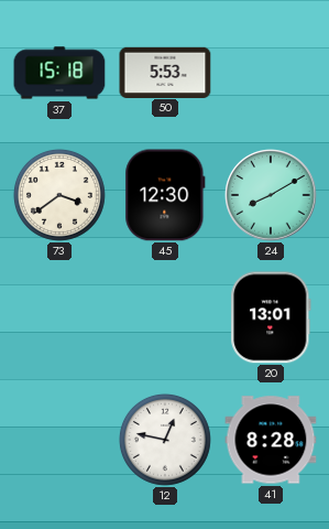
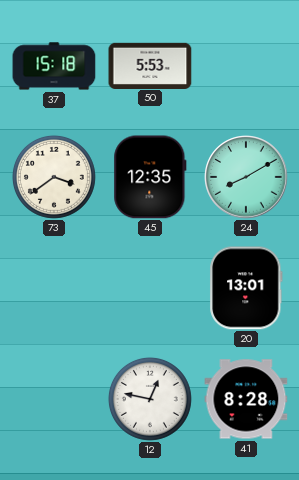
45: 12:30 -> 12:35
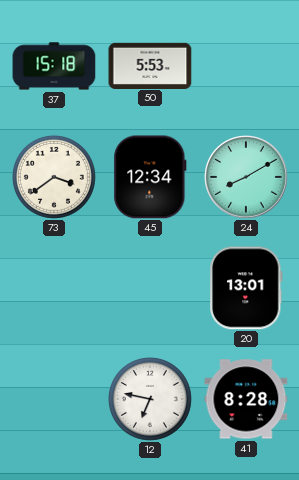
45: 12:35 -> 12:34
12: 12:47 -> 6:47
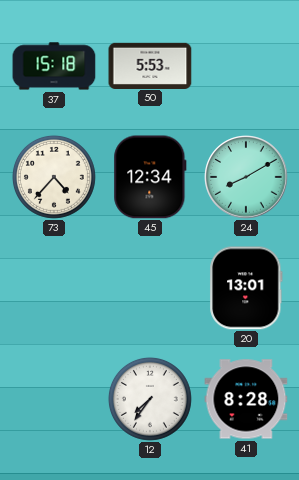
73: 3:39 -> 4:37
12: 6:47 -> 7:36
